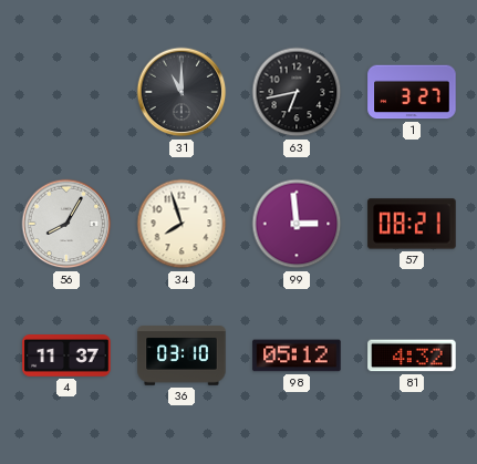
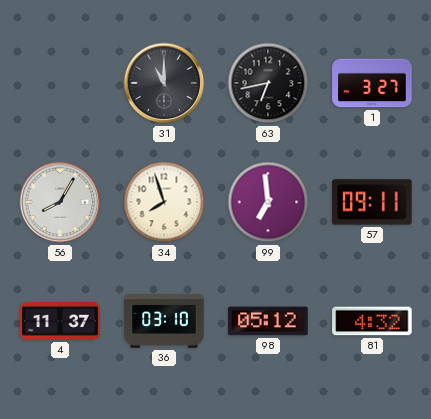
99: 2:59 -> 6:59
57: 08:21 -> 09:11
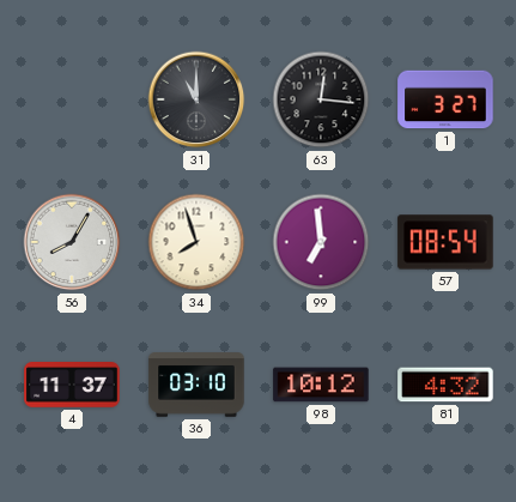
63: 6:43 -> 12:16
57: 09:11 -> 08:54
98: 05:12 -> 10:12
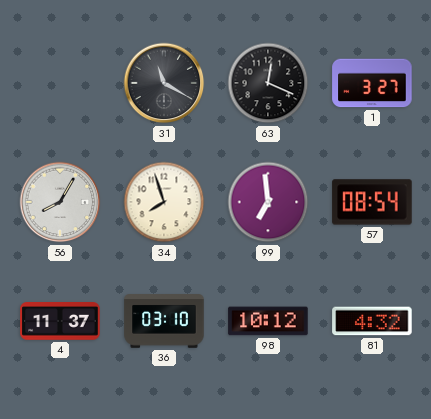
31: 11:00 -> 11:20
63: 12:16 -> 12:19
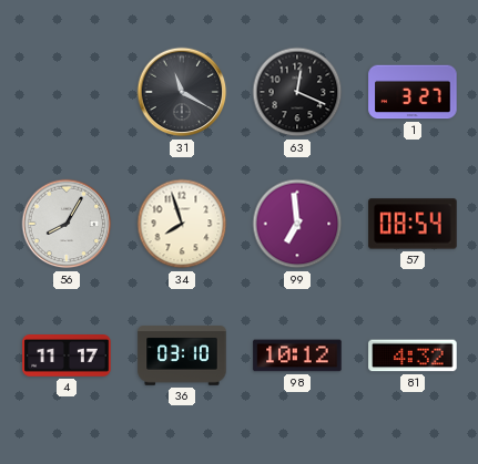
4: 11:37 -> 11:17
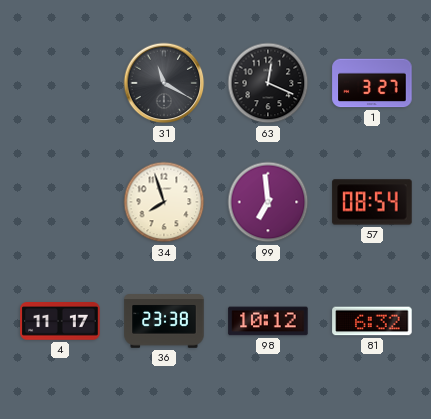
56: 8:05 -> none
36: 03:10 -> 23:38
81: 4:32 -> 6:32
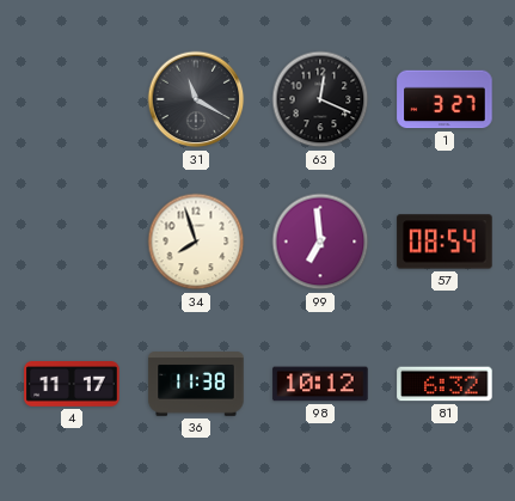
36: 23:38 -> 11:38
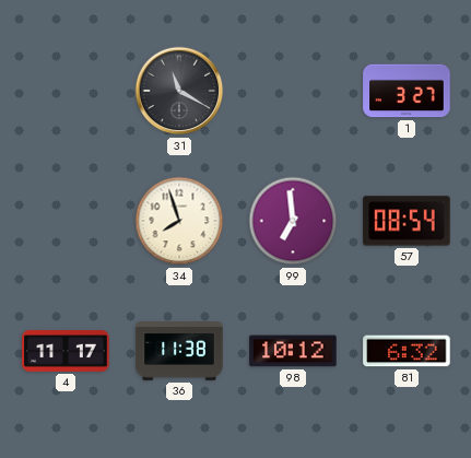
63: 12:19 -> none
